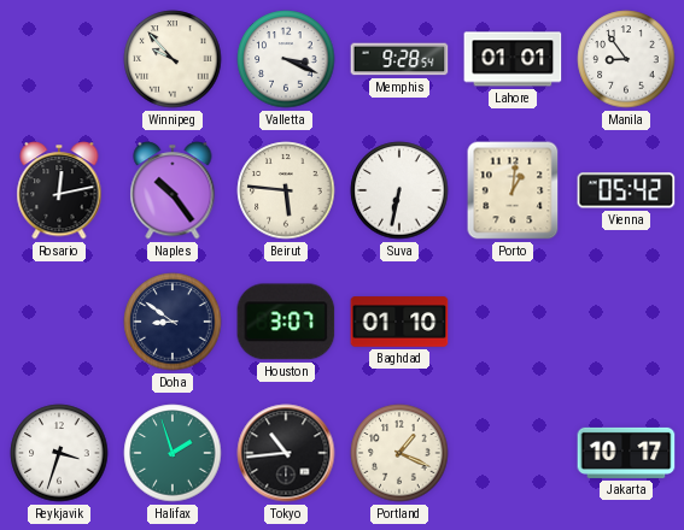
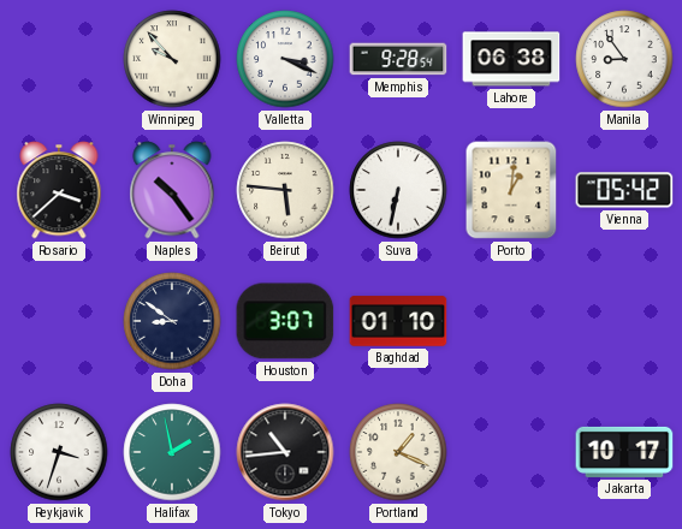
Lahore: 01:01 -> 06:38
Rosario: 12:13 -> 3:38
Halifax: 1:57 -> 1:58
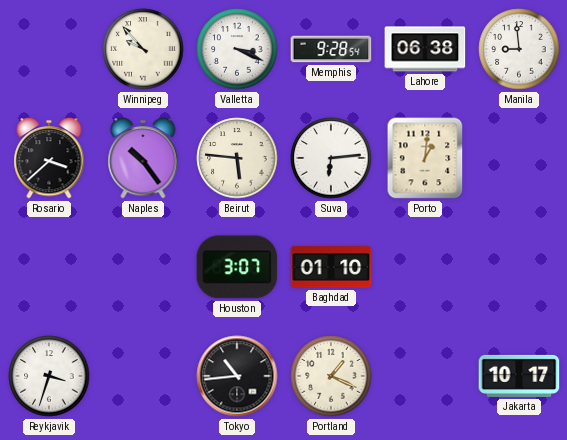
Manila: 8:54 -> 8:59
Suva: 6:32 -> 6:14
Vienna: 05:42 -> none
Doha: 8:51 -> none
Halifax: 1:58 -> none
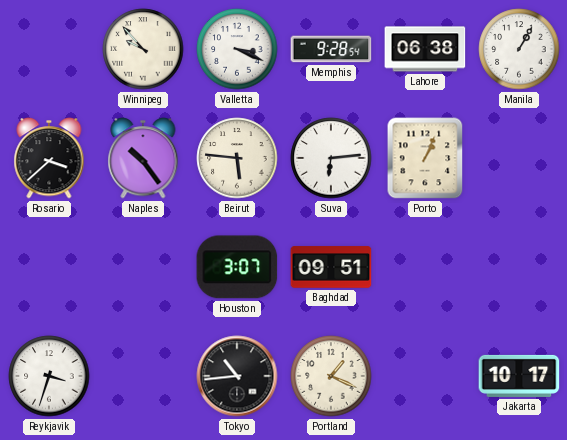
Manila: 8:59 -> 1:05
Porto: 1:01 -> 1:04
Baghdad: 01:10 -> 09:51
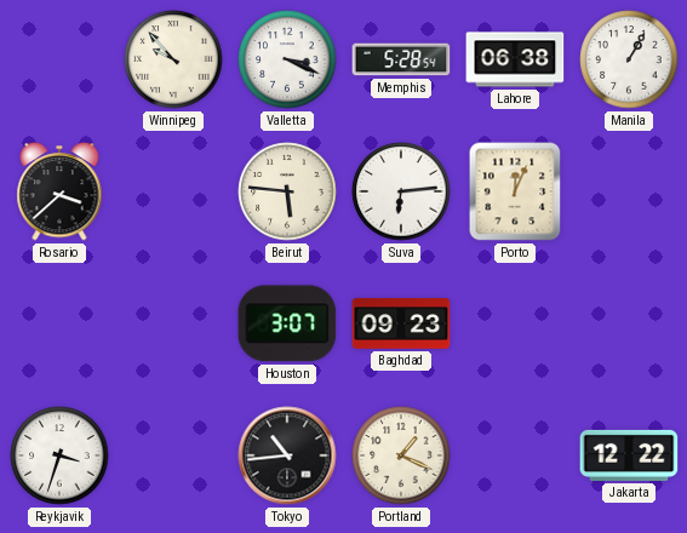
Memphis: 9:28 -> 5:28
Naples: 10:24 -> none
Porto: 1:04 -> 12:04
Baghdad: 09:51 -> 09:23
Jakarta: 10:17 -> 12:22
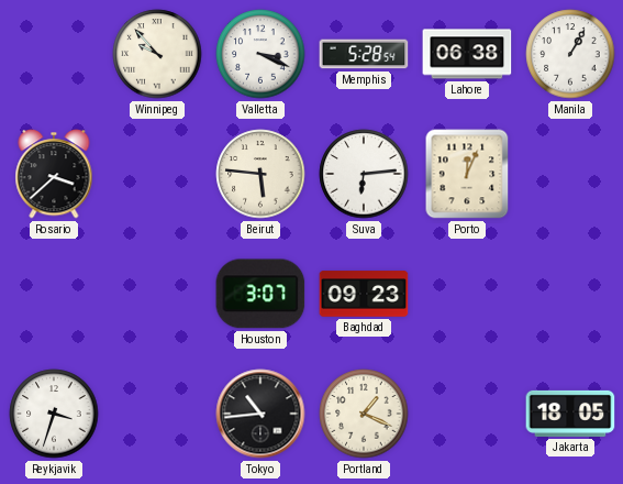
Jakarta: 12:22 -> 18:05
